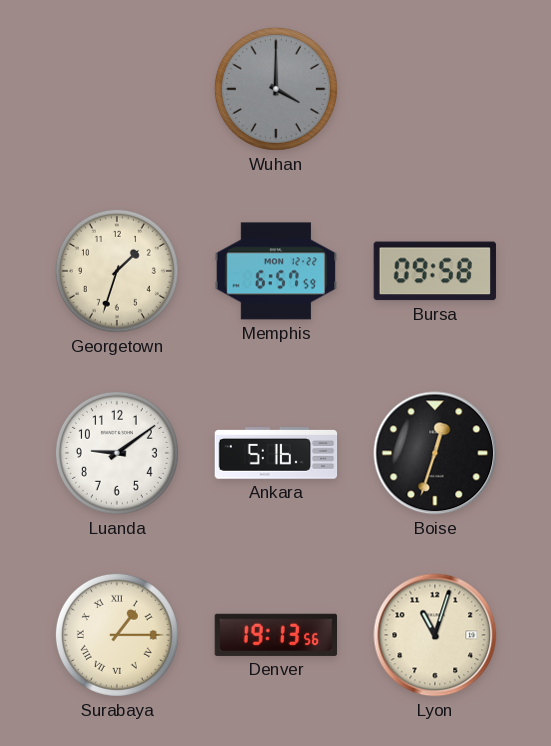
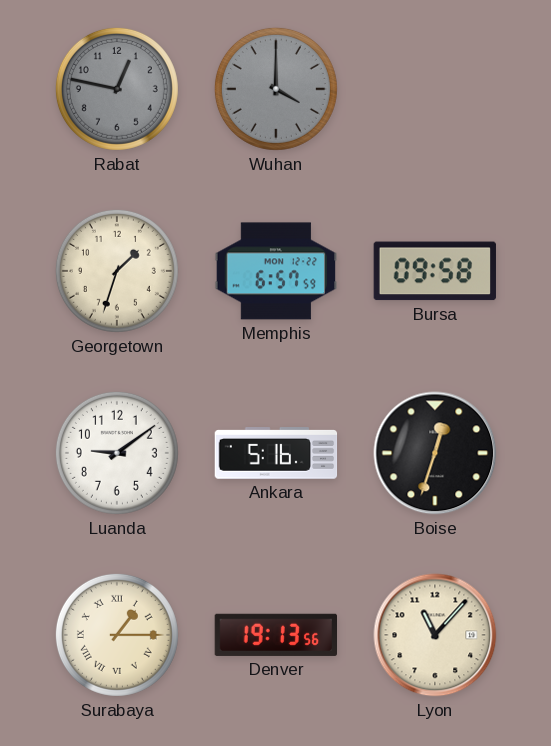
Rabat: none -> 12:47
Lyon: 11:03 -> 11:07
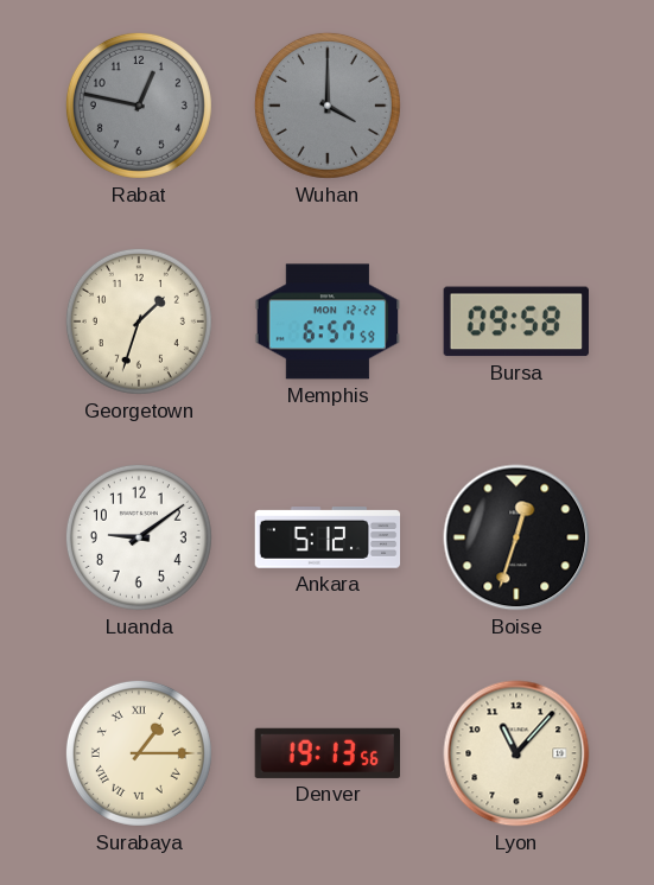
Ankara: 5:16 -> 5:12
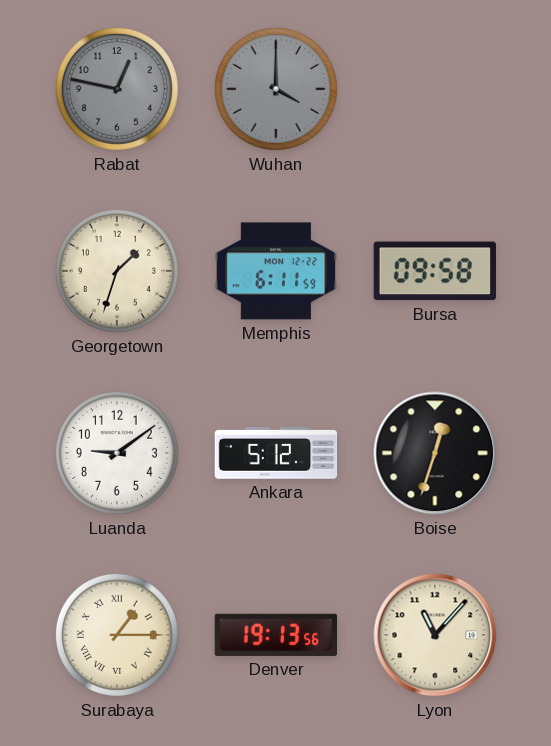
Memphis: 6:57 -> 6:11
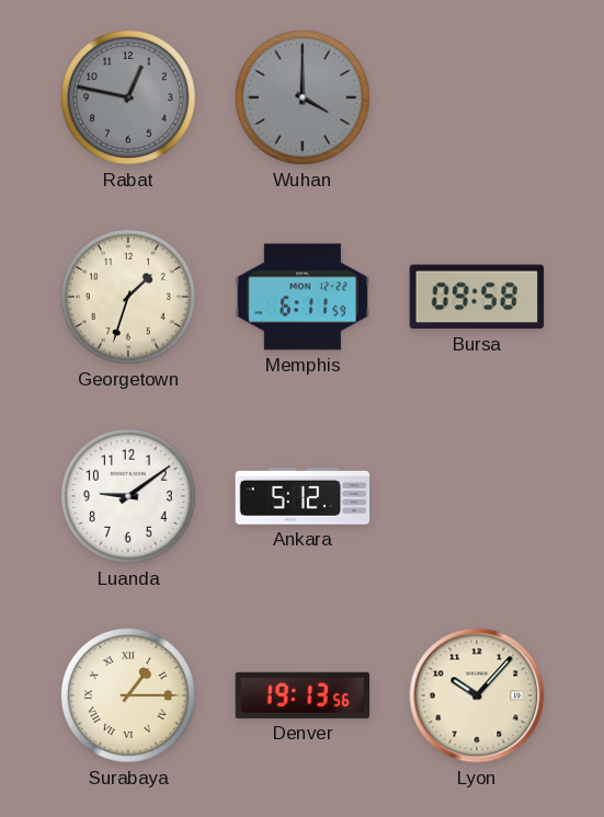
Boise: 12:33 -> none
Lyon: 11:07 -> 10:07
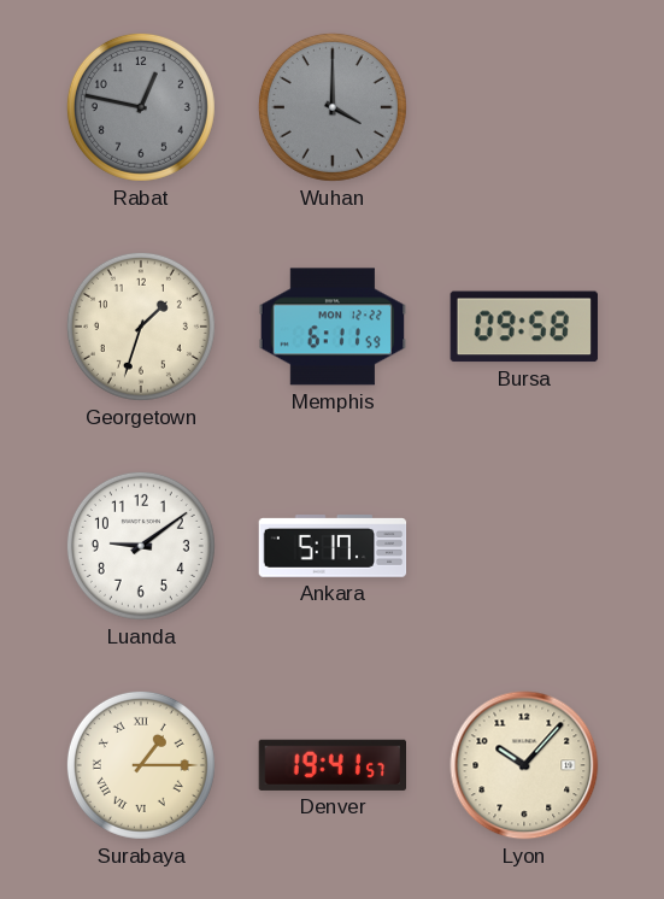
Ankara: 5:12 -> 5:17
Denver: 19:13 -> 19:41
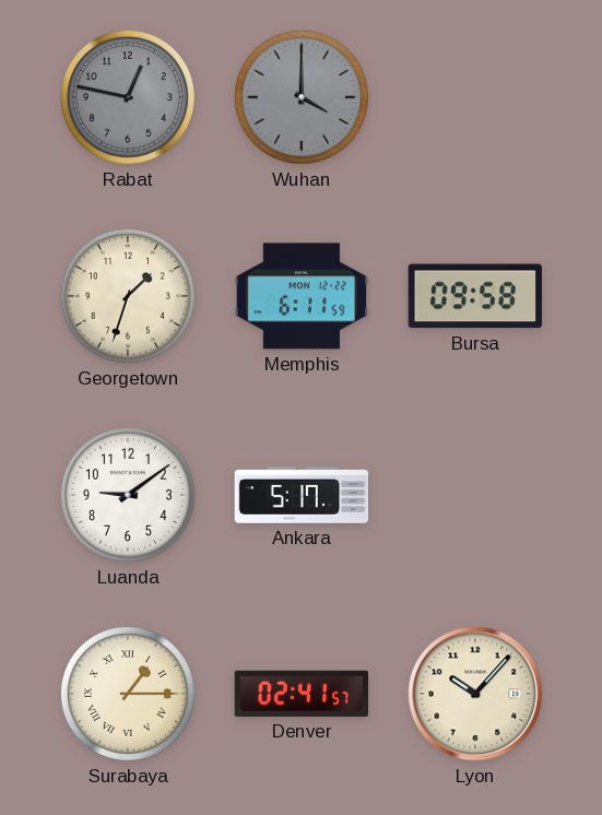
Denver: 19:41 -> 02:41
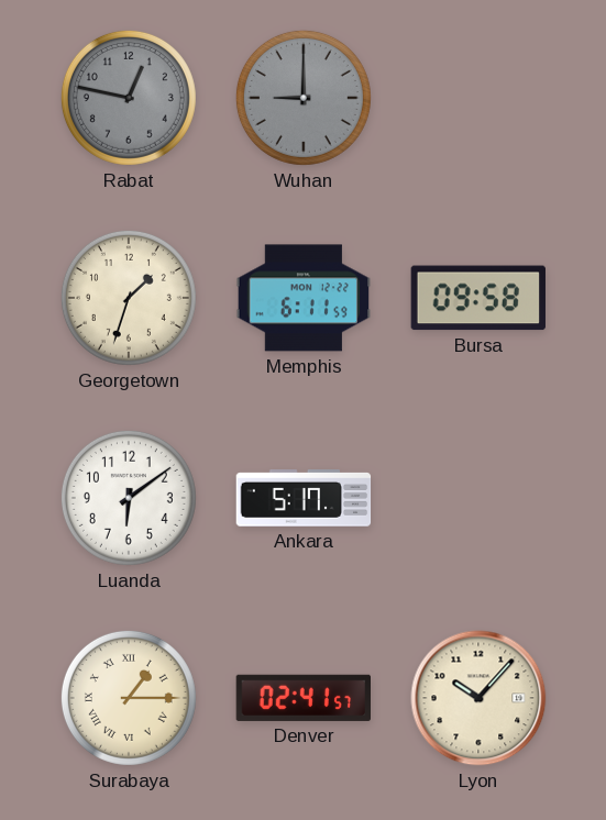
Wuhan: 4:00 -> 9:00
Luanda: 9:09 -> 6:09
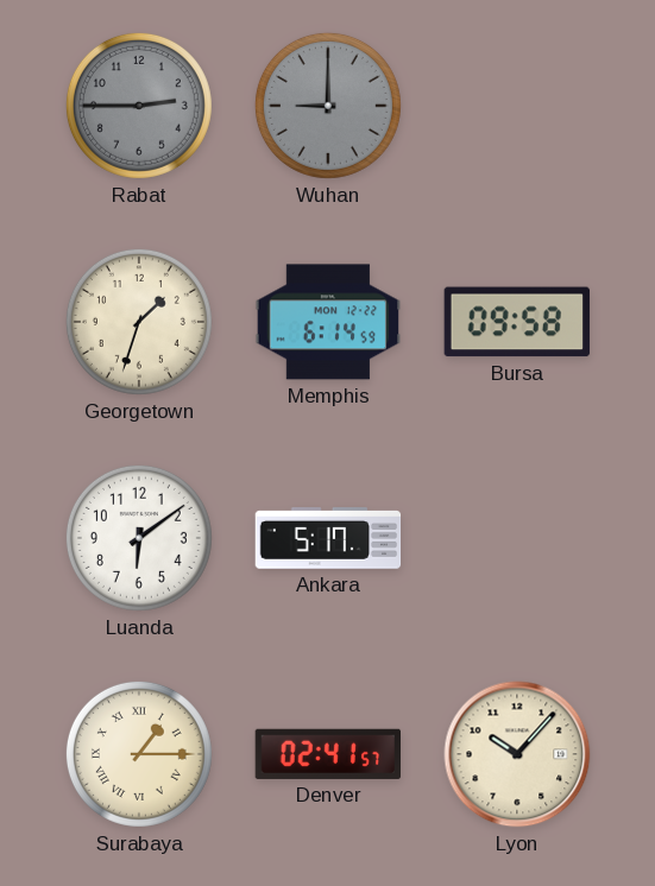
Rabat: 12:47 -> 2:45
Memphis: 6:11 -> 6:14
